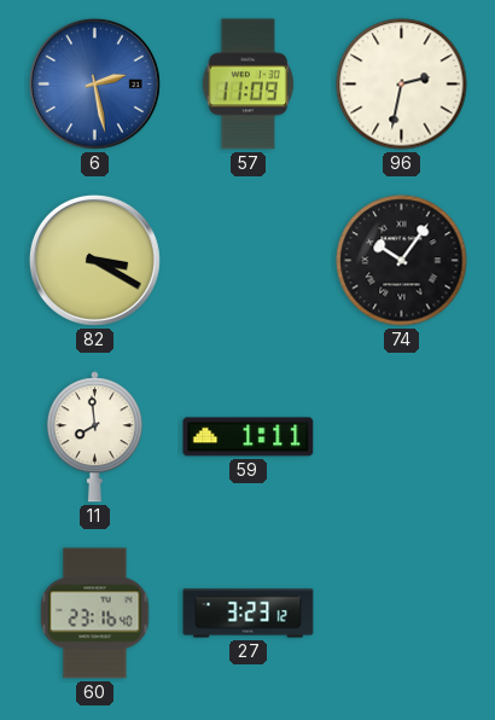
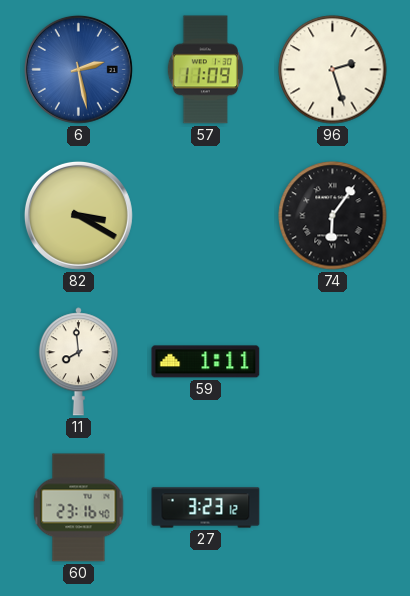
96: 2:32 -> 2:27
74: 10:06 -> 6:06
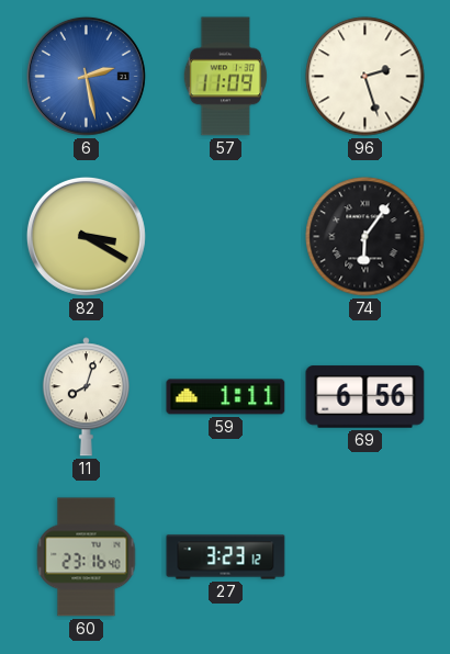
11: 7:59 -> 8:03
69: none -> 6:56
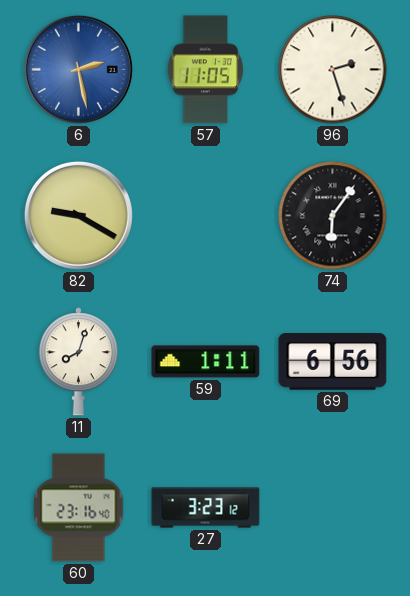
57: 11:09 -> 11:05
82: 3:20 -> 9:20
